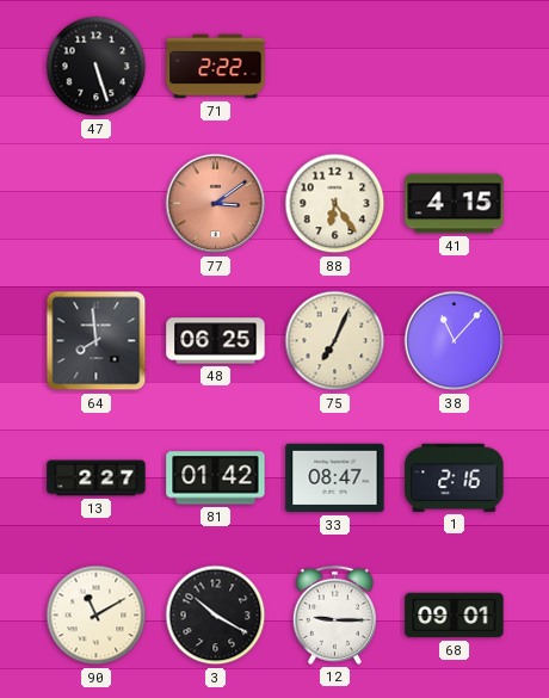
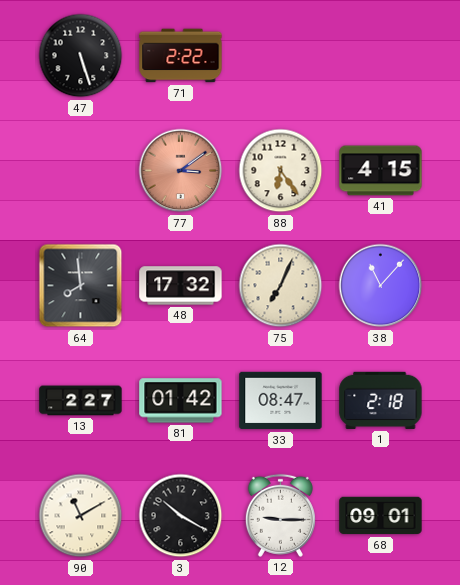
48: 06:25 -> 17:32
1: 2:16 -> 2:18
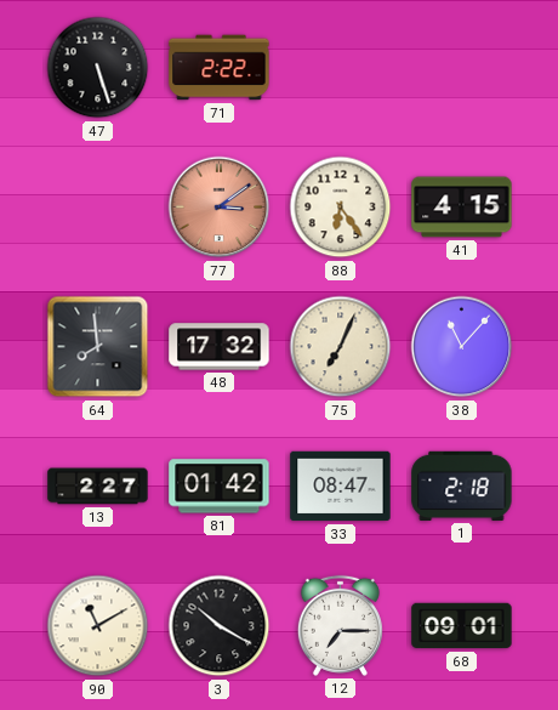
12: 9:15 -> 7:15
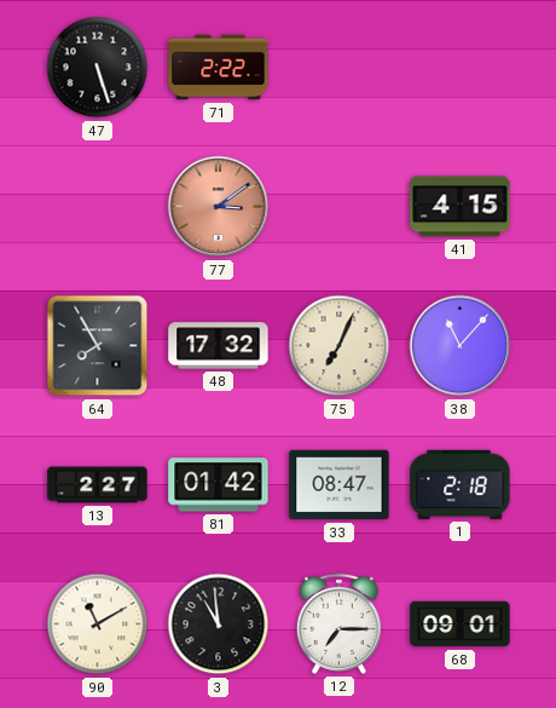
88: 6:24 -> none
64: 7:59 -> 7:55
3: 10:20 -> 10:59
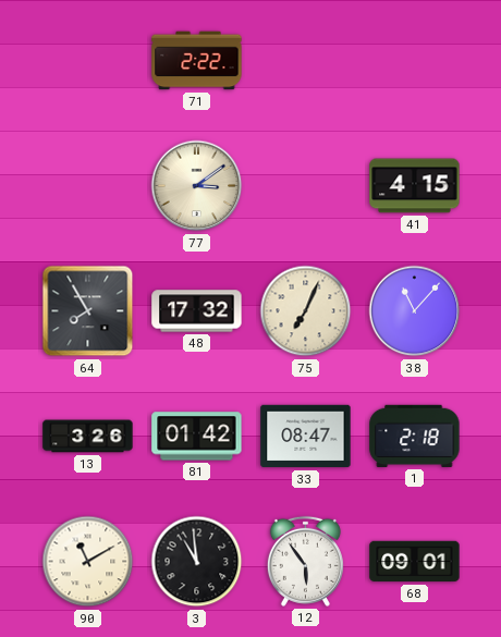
47: 5:27 -> none
77 dial: salmon -> cream
13: 2:27 -> 3:26
12: 7:15 -> 5:54
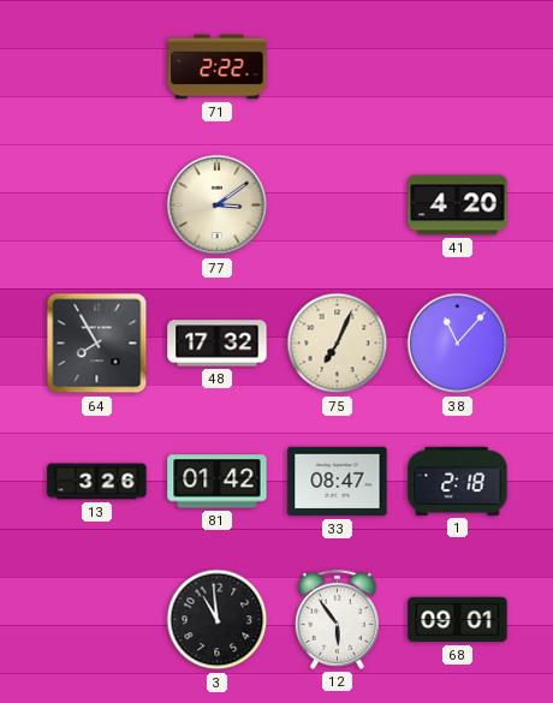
41: 4:15 -> 4:20
90: 11:10 -> none
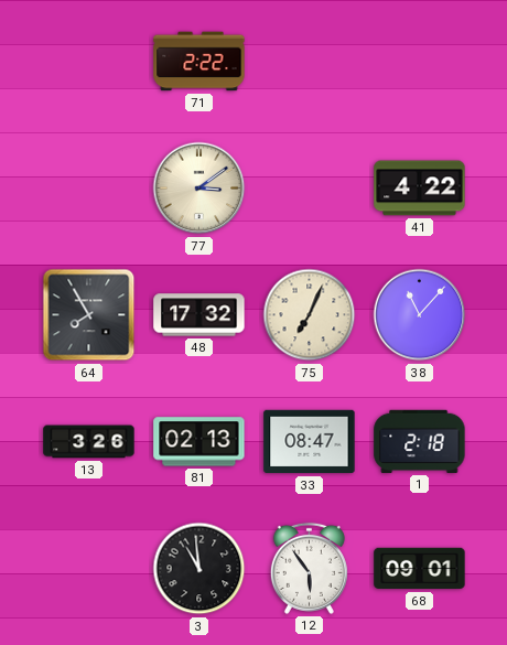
41: 4:20 -> 4:22
81: 01:42 -> 02:13
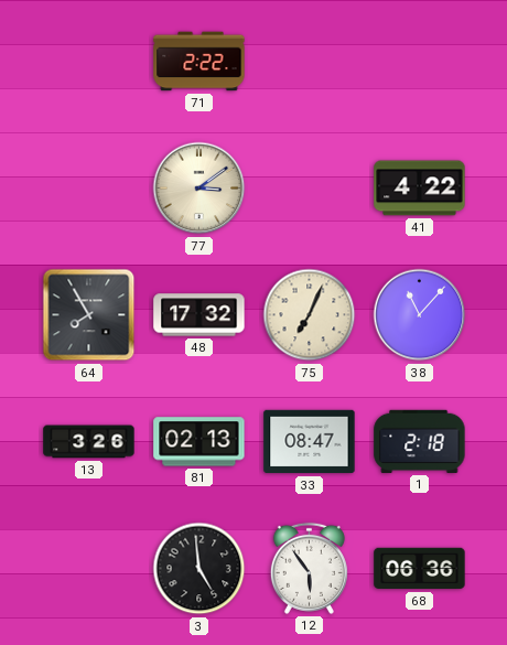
3: 10:59 -> 4:59
68: 09:01 -> 06:36
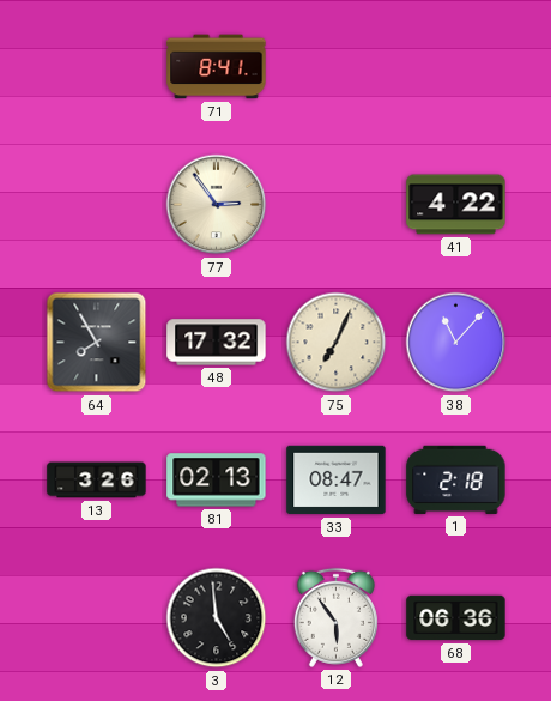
71: 2:22 -> 8:41
77: 3:09 -> 2:54
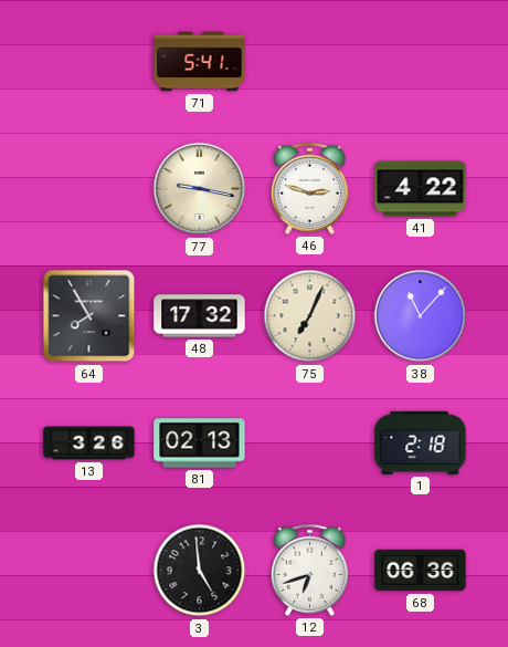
71: 8:41 -> 5:41
77: 2:54 -> 9:17
46: none -> 2:48
33: 08:47 -> none
12: 5:54 -> 6:42
